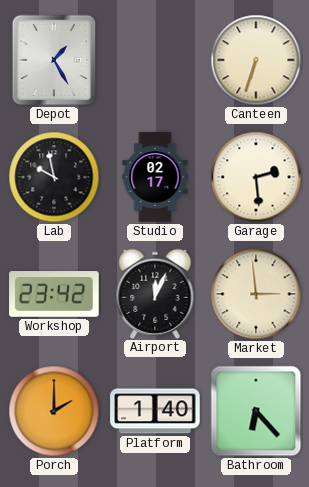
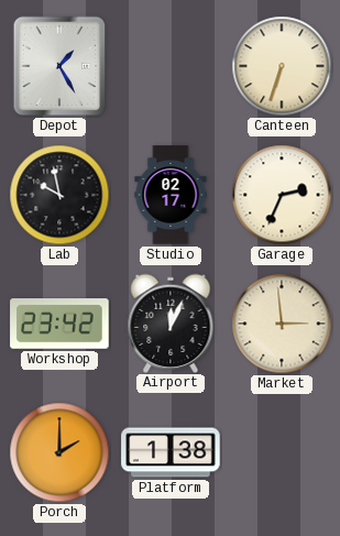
Garage: 2:29 -> 2:34
Platform: 1:40 -> 1:38
Bathroom: 6:23 -> none
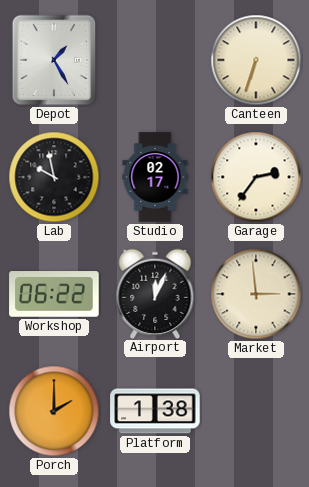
Garage: 2:34 -> 2:36
Workshop: 23:42 -> 06:22
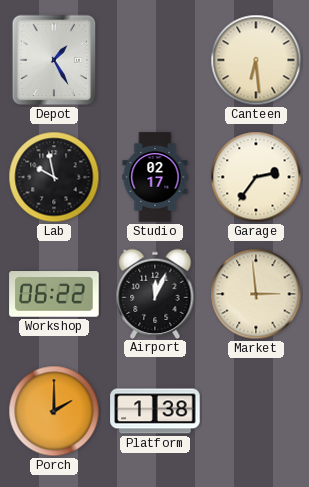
Canteen: 6:33 -> 6:29
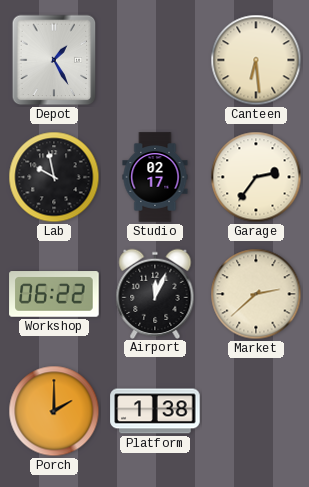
Market: 2:59 -> 2:38
